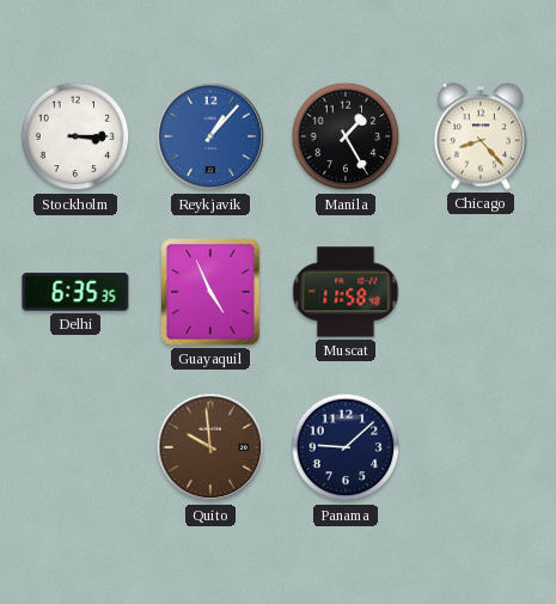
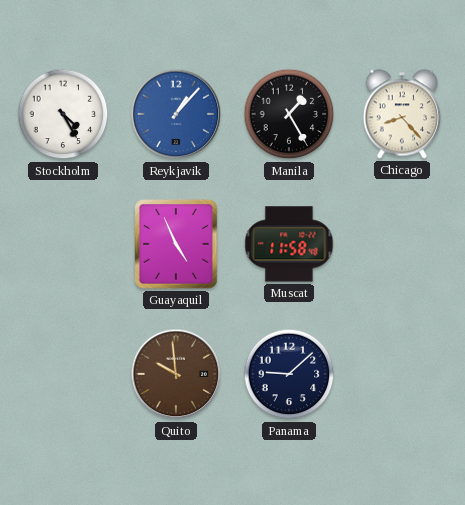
Stockholm: 3:15 -> 4:25
Delhi: 6:35 -> none
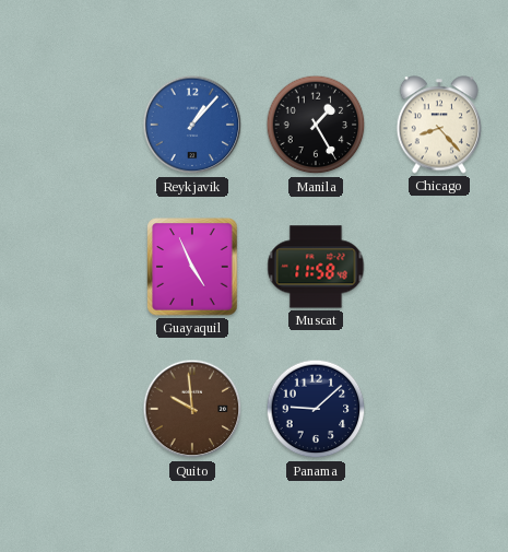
Stockholm: 4:25 -> none
